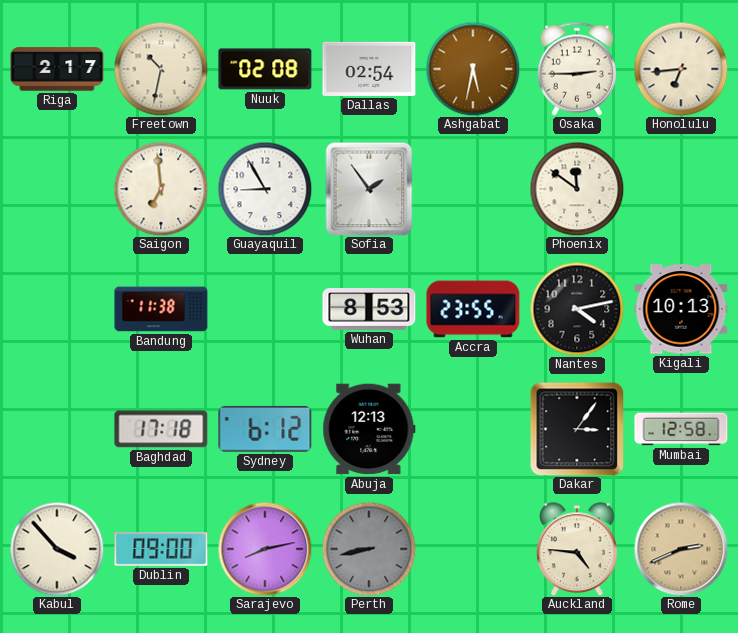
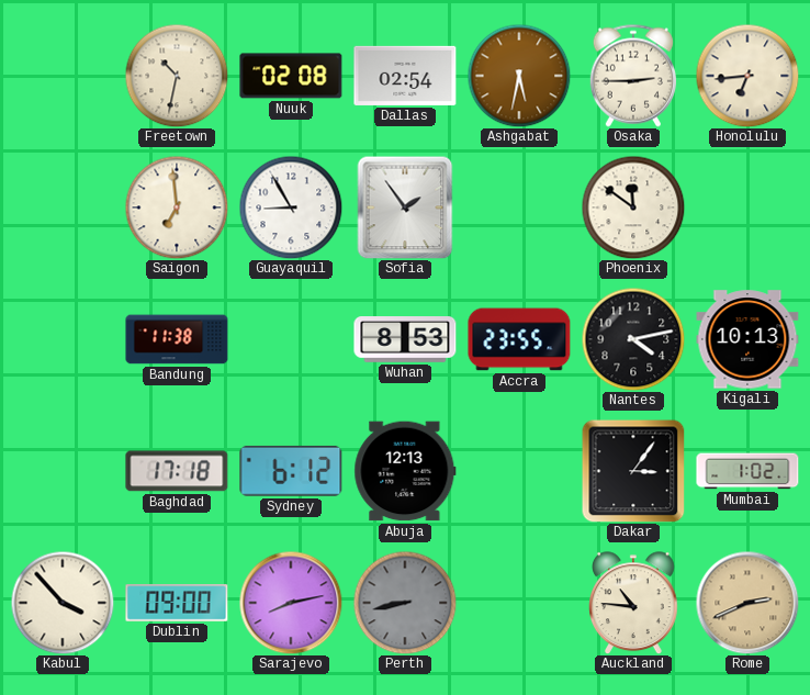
Riga: 2:17 -> none
Mumbai: 12:58 -> 1:02
Auckland: 4:46 -> 10:46
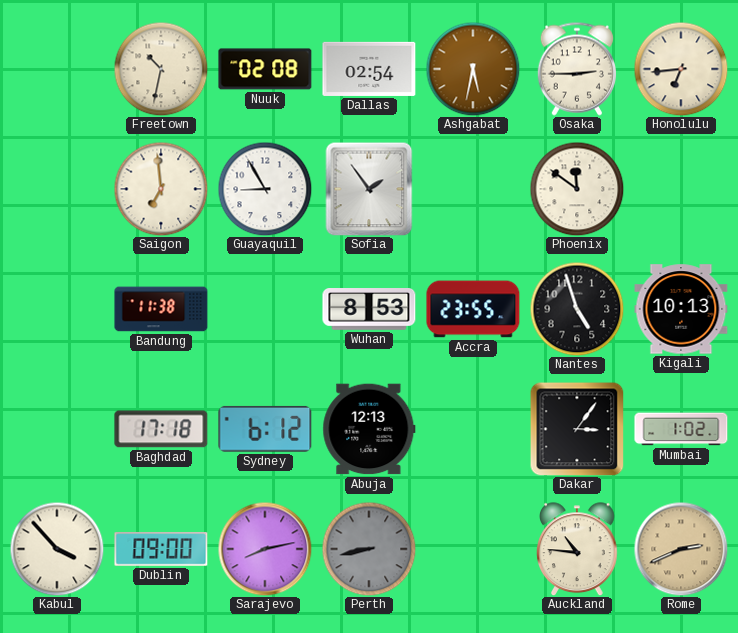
Nantes: 4:13 -> 4:57
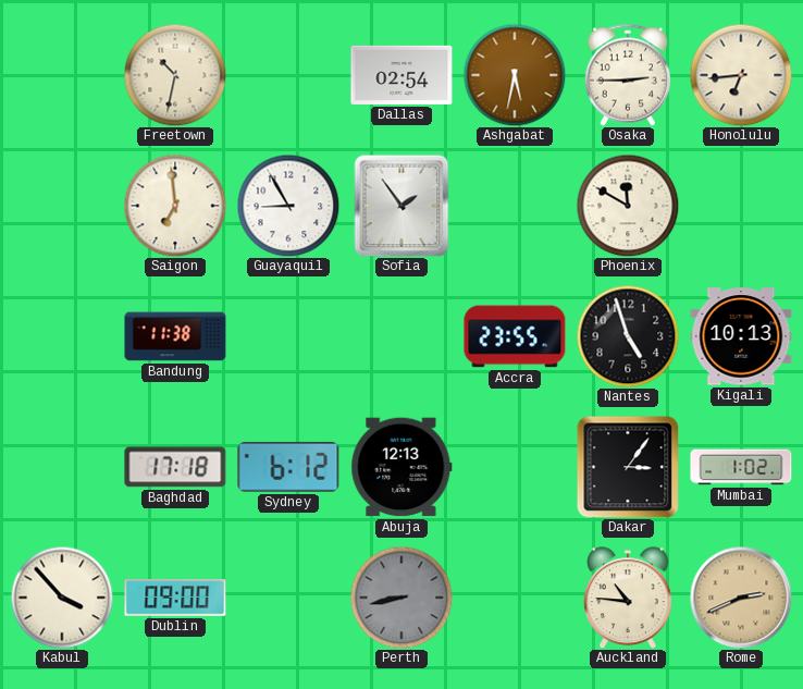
Nuuk: 02:08 -> none
Phoenix: 11:51 -> 11:50
Wuhan: 8:53 -> none
Sarajevo: 8:13 -> none
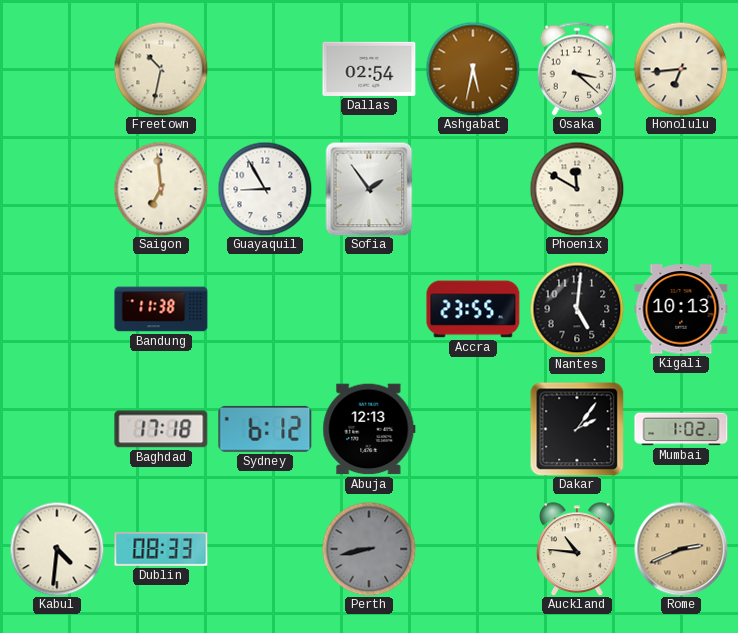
Osaka: 2:45 -> 3:22
Nantes: 4:57 -> 5:01
Dakar: 3:06 -> 2:06
Kabul: 3:53 -> 4:31
Dublin: 09:00 -> 08:33
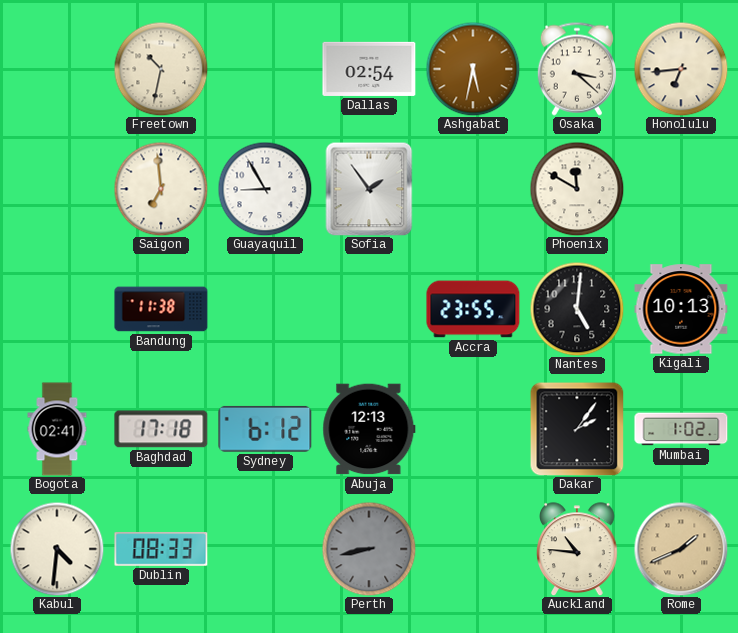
Bogota: none -> 02:41
Rome: 2:41 -> 1:41
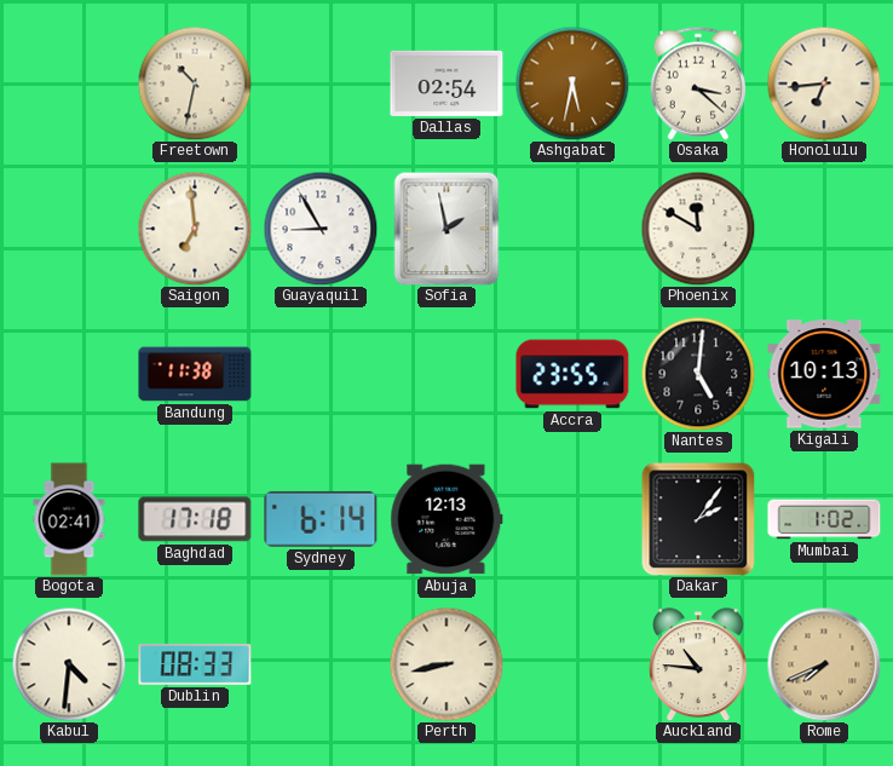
Sofia: 1:54 -> 1:58
Sydney: 6:12 -> 6:14
Perth dial: grey -> cream
Rome: 1:41 -> 7:41
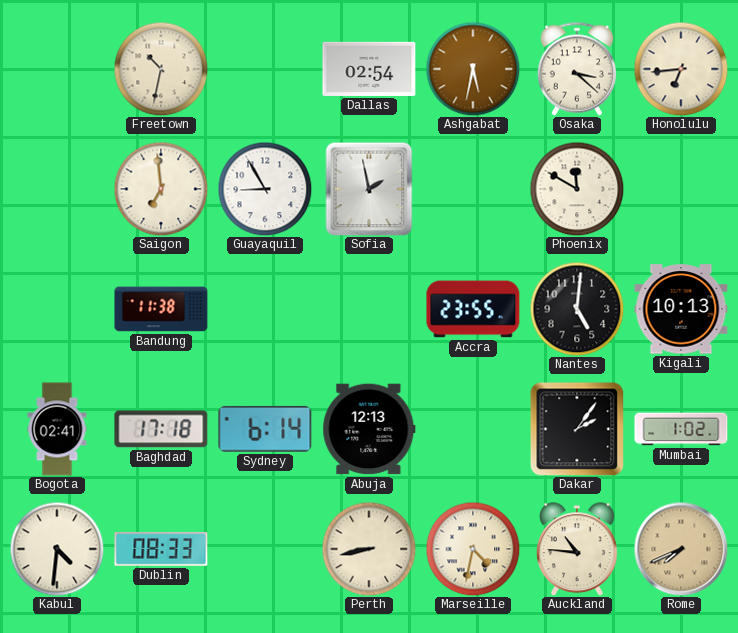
Marseille: none -> 4:32
